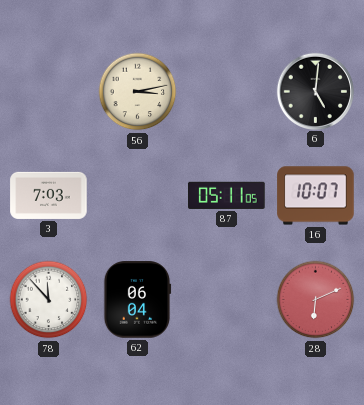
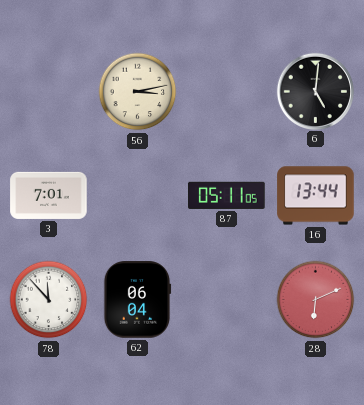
3: 7:03 -> 7:01
16: 10:07 -> 13:44
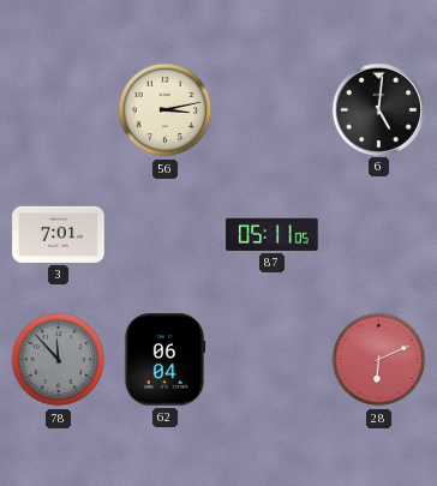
16: 13:44 -> none
78 dial: white -> grey
